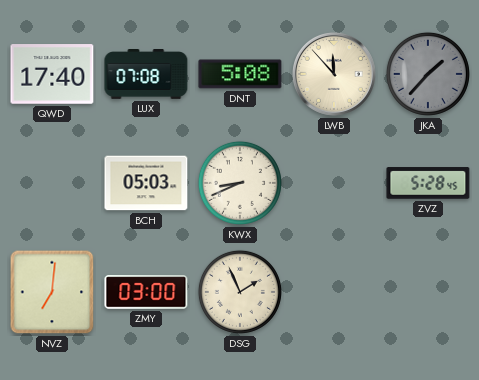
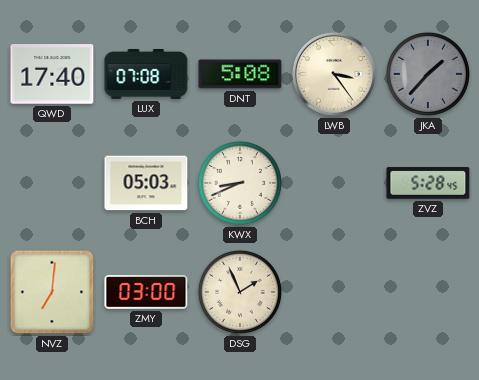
LWB: 11:53 -> 3:24
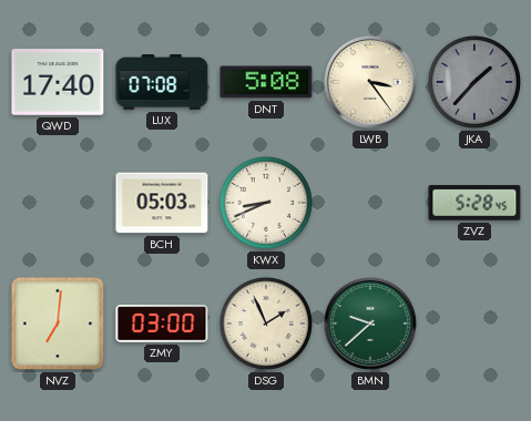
BMN: none -> 9:38
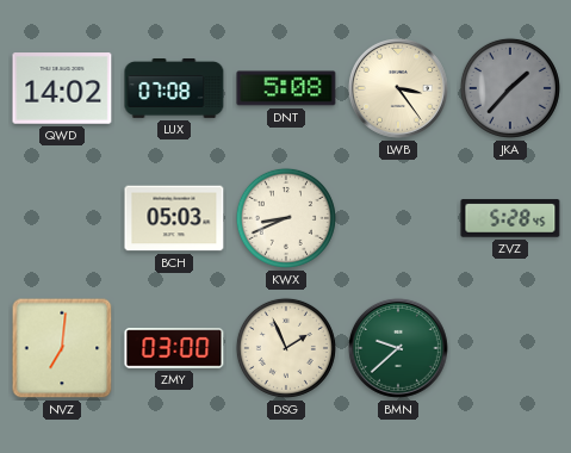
QWD: 17:40 -> 14:02
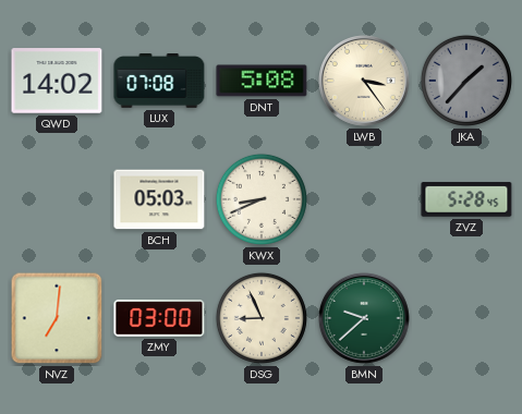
DSG: 1:56 -> 8:56
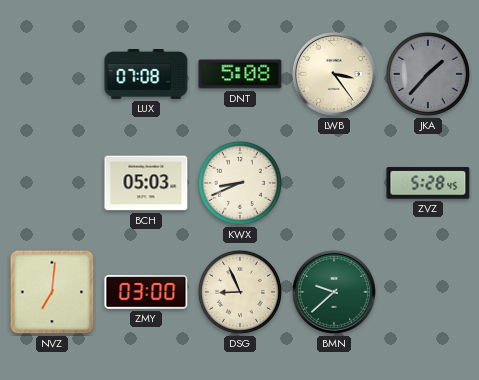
QWD: 14:02 -> none
